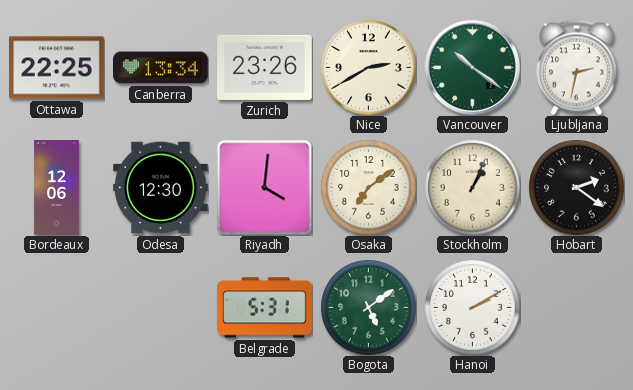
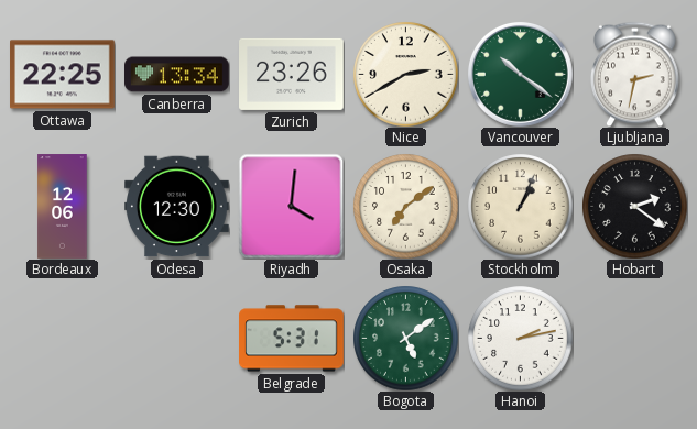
Hanoi: 2:10 -> 2:13
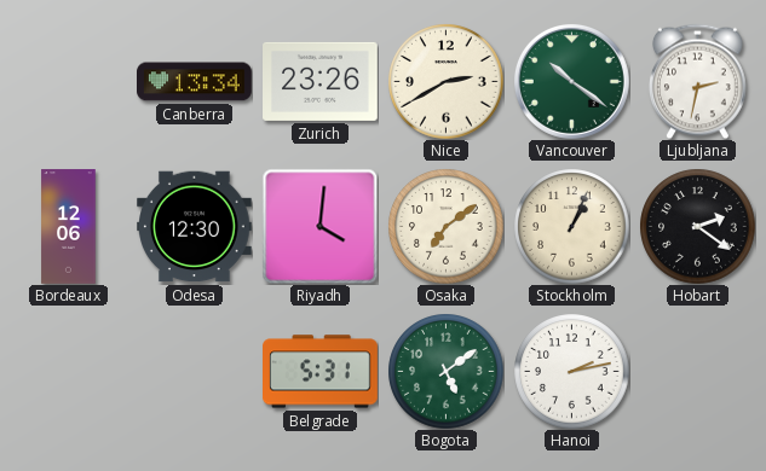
Ottawa: 22:25 -> none
